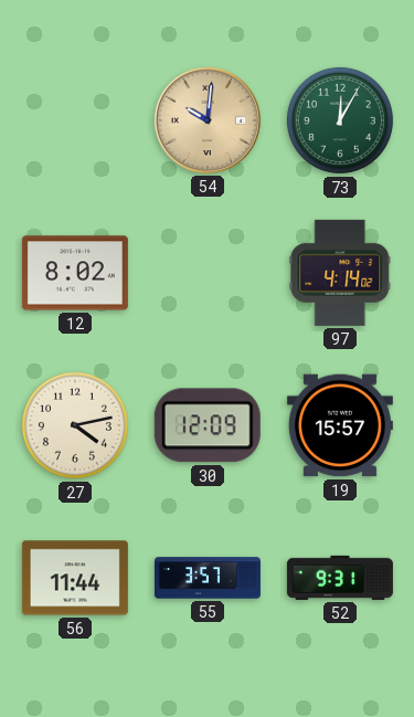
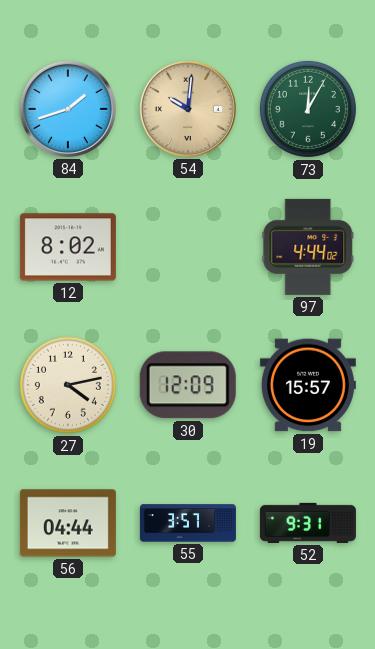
84: none -> 1:42
97: 4:14 -> 4:44
56: 11:44 -> 04:44
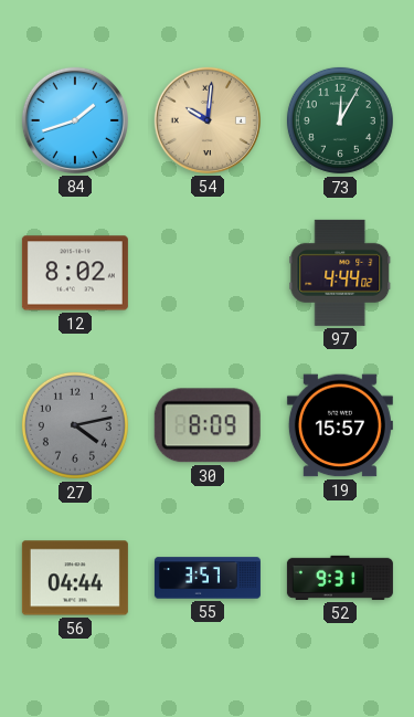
27 dial: cream -> grey
30: 12:09 -> 8:09
